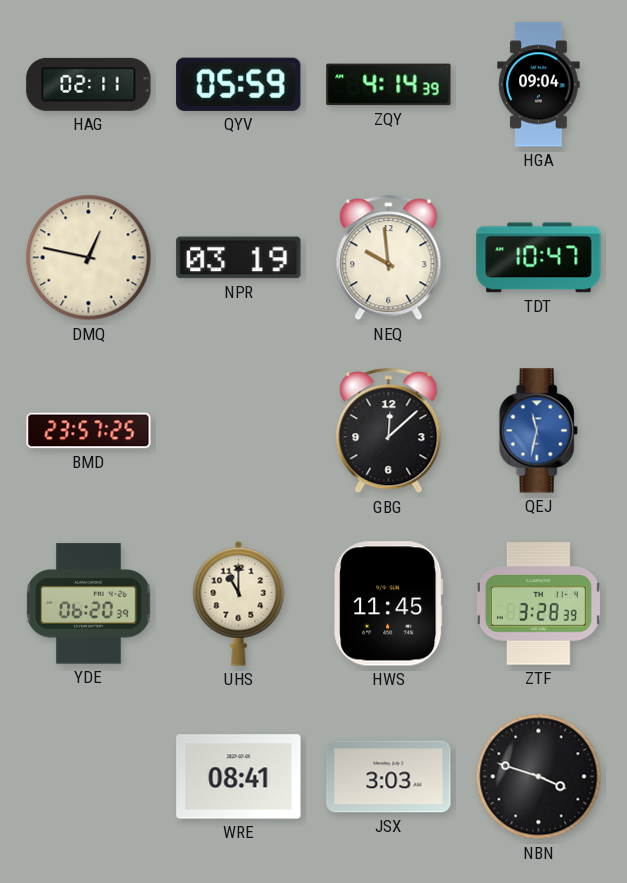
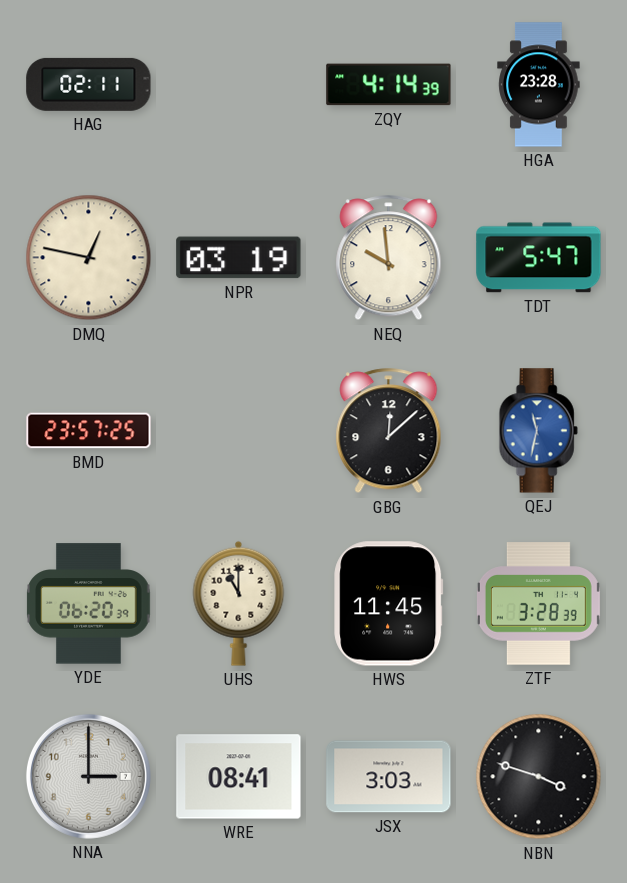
QYV: 05:59 -> none
HGA: 09:04 -> 23:28
TDT: 10:47 -> 5:47
NNA: none -> 3:00
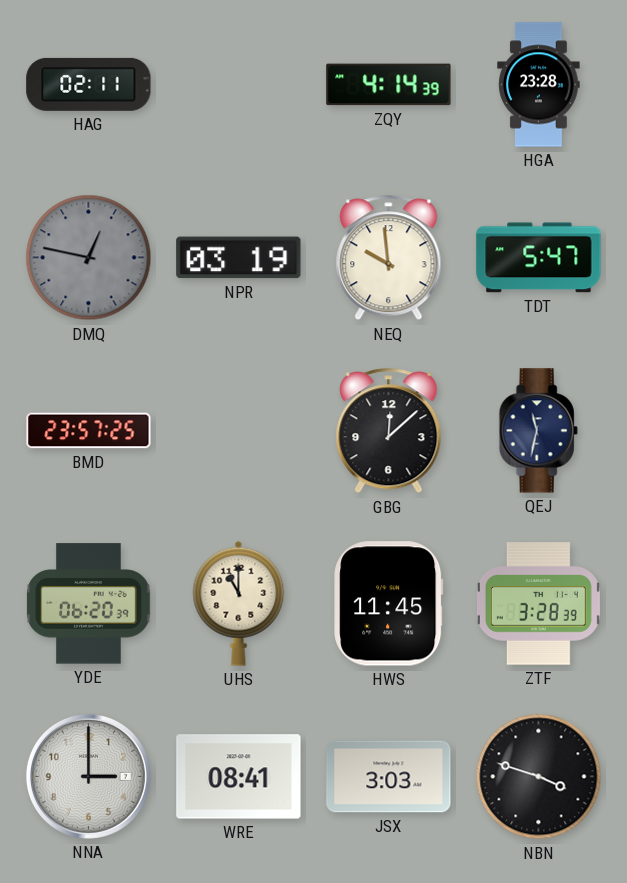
DMQ dial: cream -> grey
QEJ dial: blue -> navy
